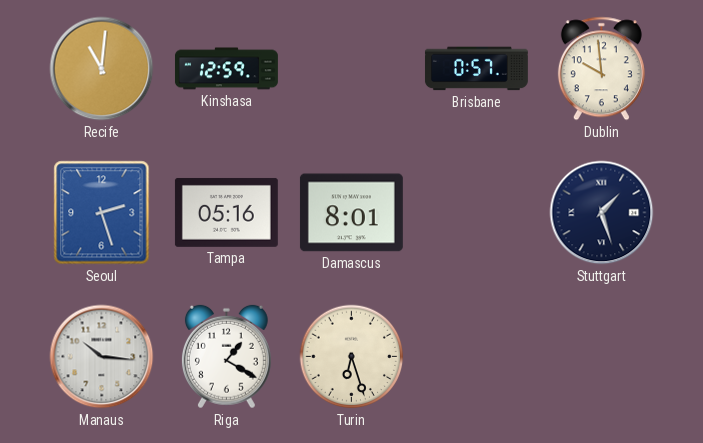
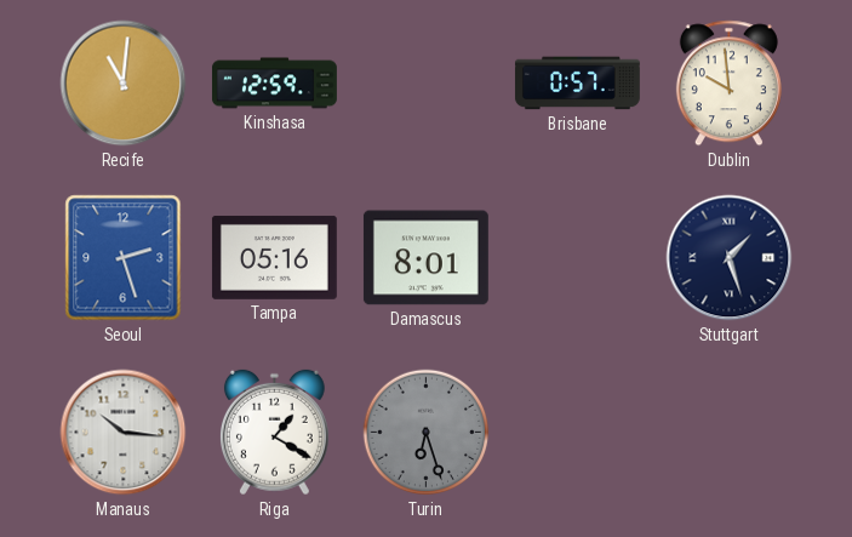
Turin dial: cream -> grey
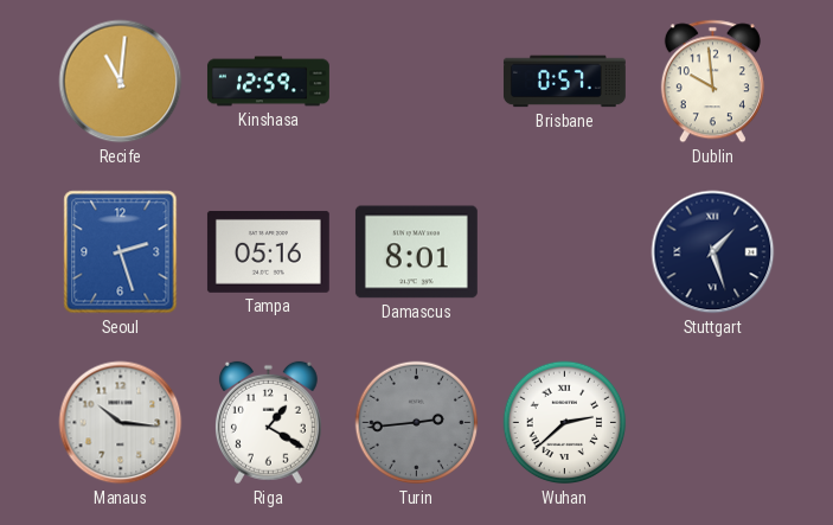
Turin: 6:27 -> 2:44
Wuhan: none -> 2:38
